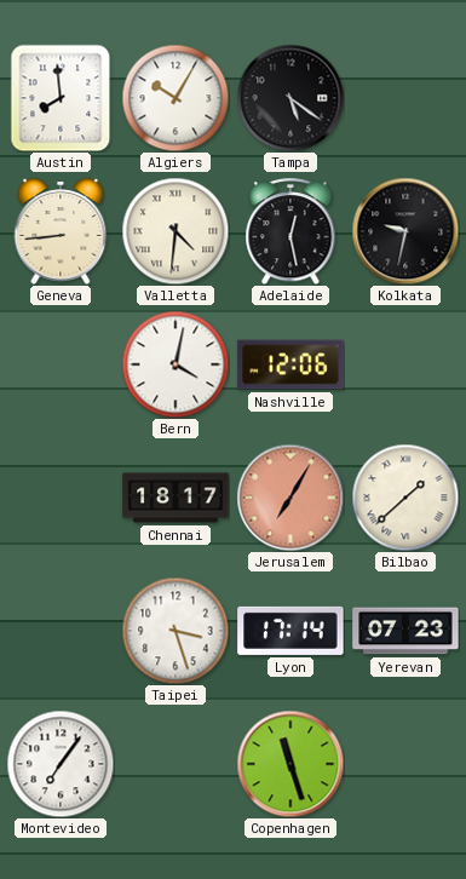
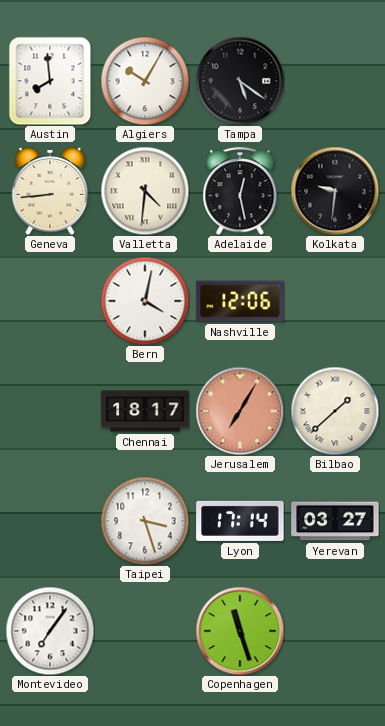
Kolkata: 9:32 -> 9:31
Yerevan: 07:23 -> 03:27
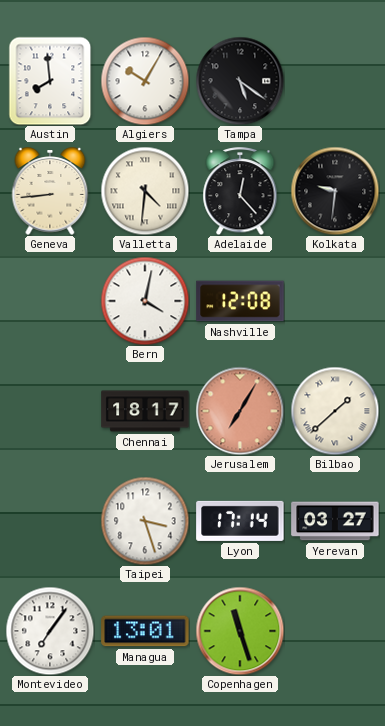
Adelaide: 12:28 -> 12:23
Nashville: 12:06 -> 12:08
Managua: none -> 13:01
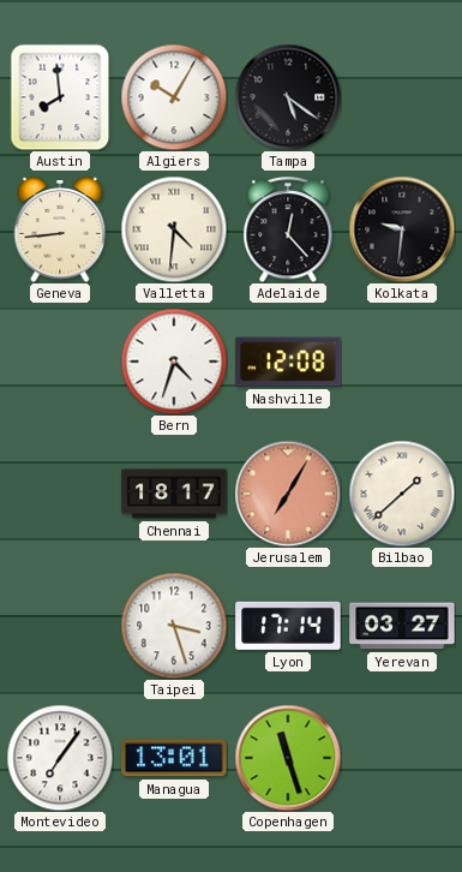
Bern: 4:02 -> 4:33
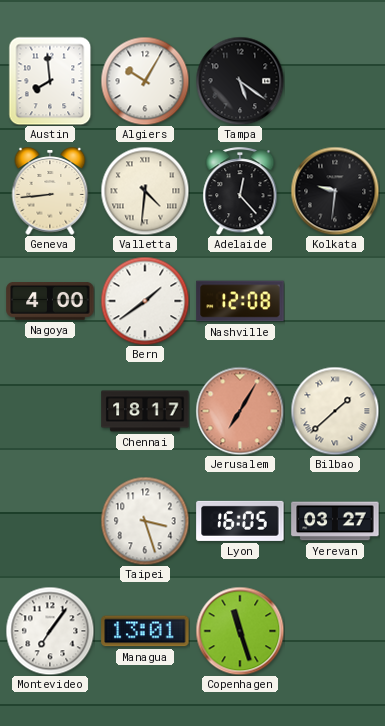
Nagoya: none -> 4:00
Bern: 4:33 -> 1:39
Lyon: 17:14 -> 16:05
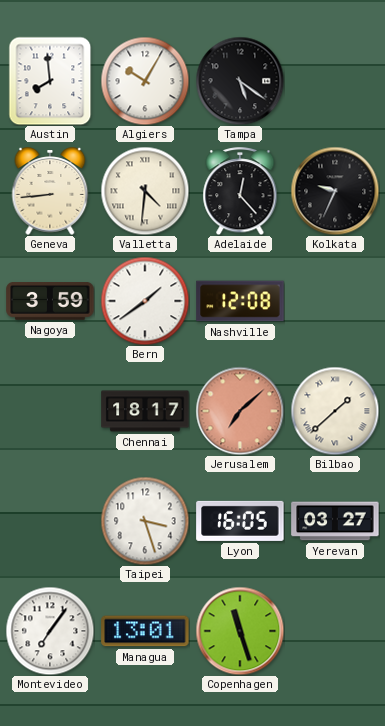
Kolkata: 9:31 -> 9:34
Nagoya: 4:00 -> 3:59
Jerusalem: 7:05 -> 7:08
